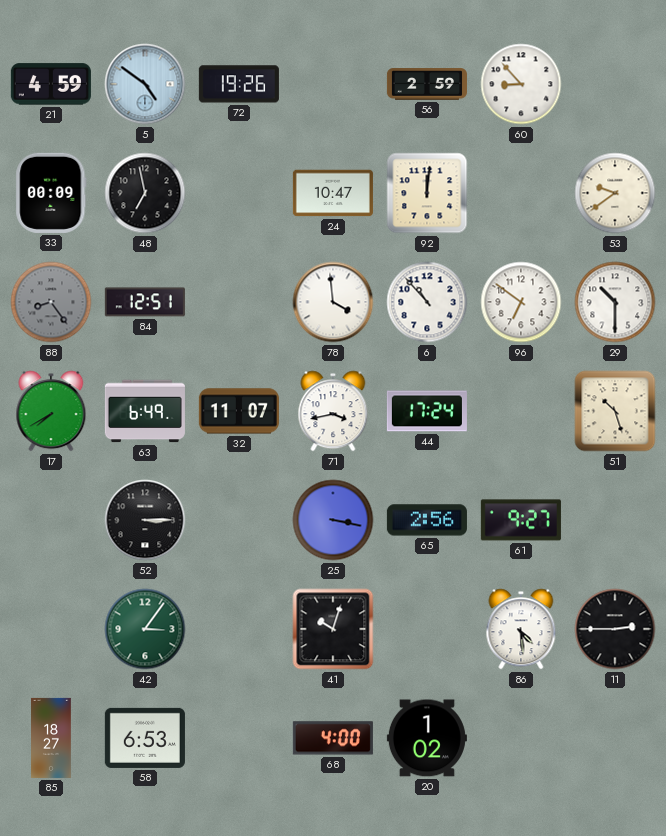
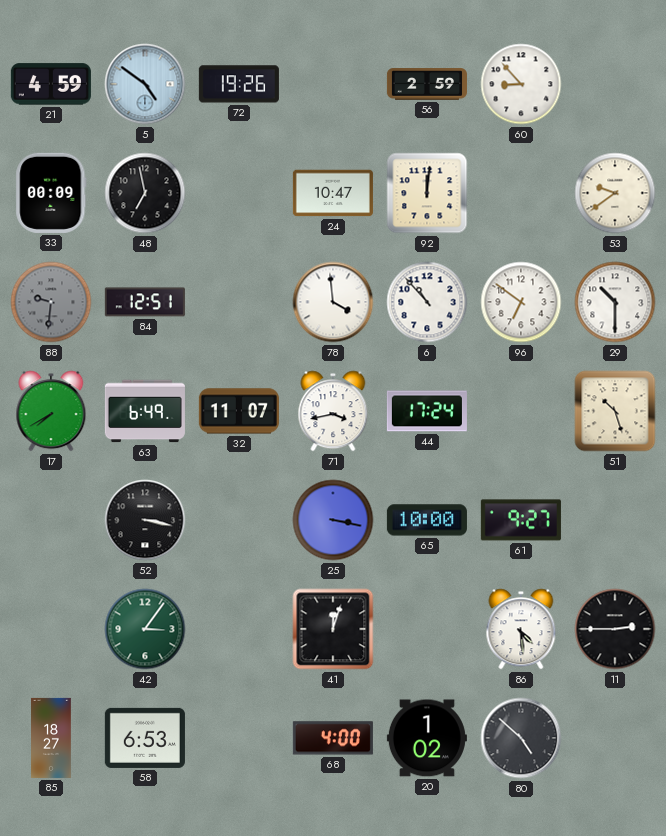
88: 8:24 -> 9:31
52: 3:15 -> 3:17
65: 2:56 -> 10:00
41: 10:03 -> 12:03
80: none -> 4:52
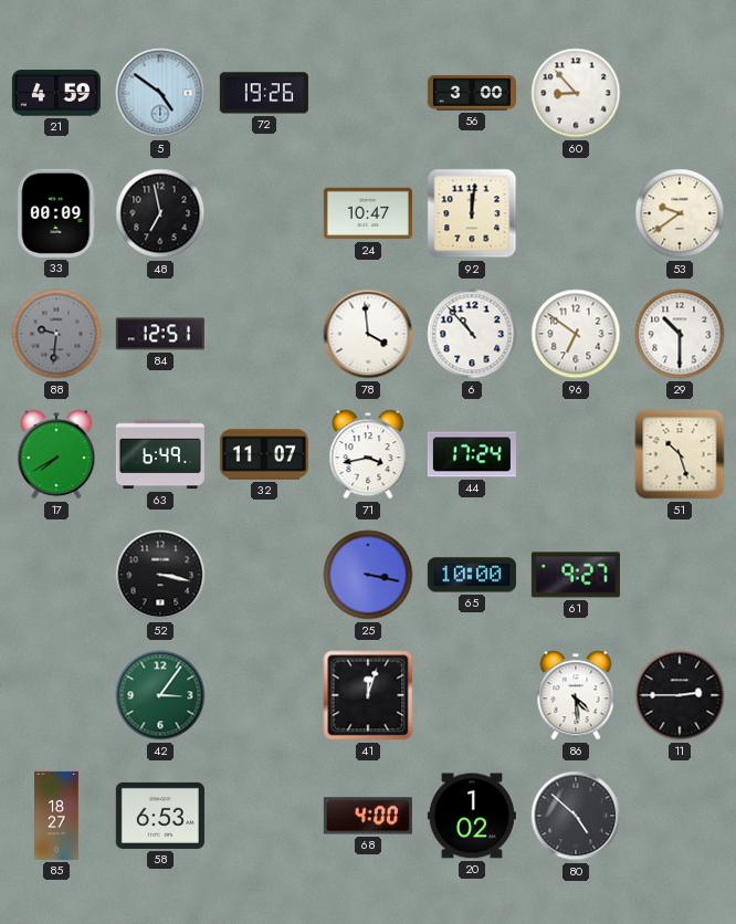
56: 2:59 -> 3:00
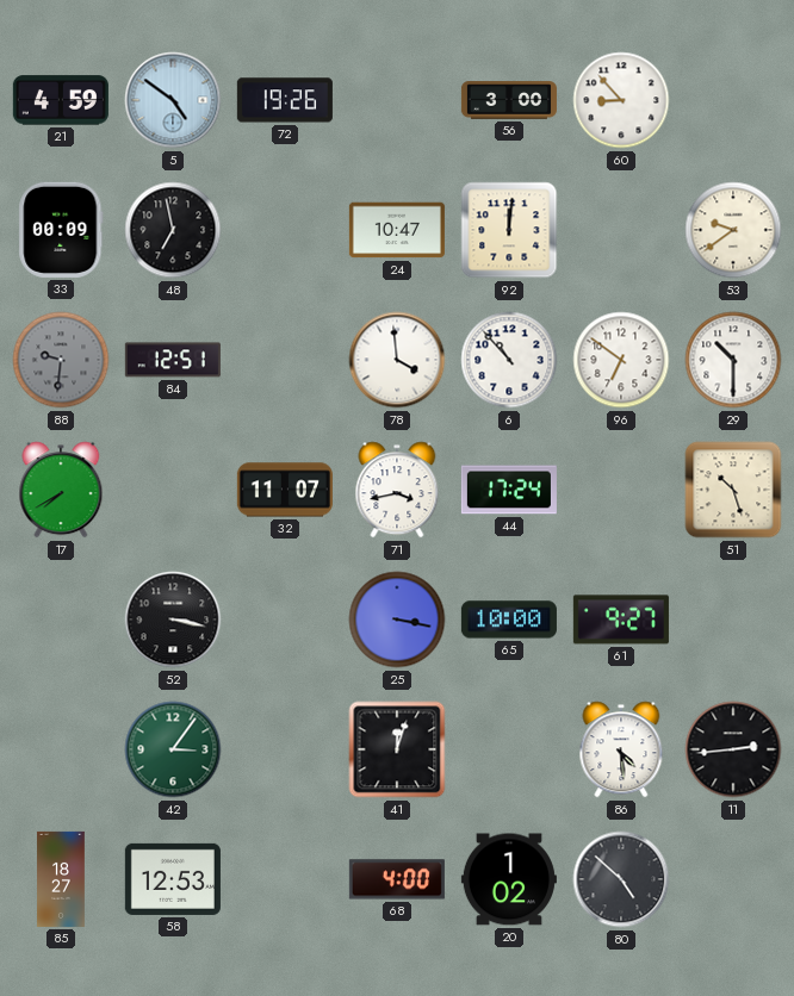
63: 6:49 -> none
11: 2:45 -> 2:44
58: 6:53 -> 12:53
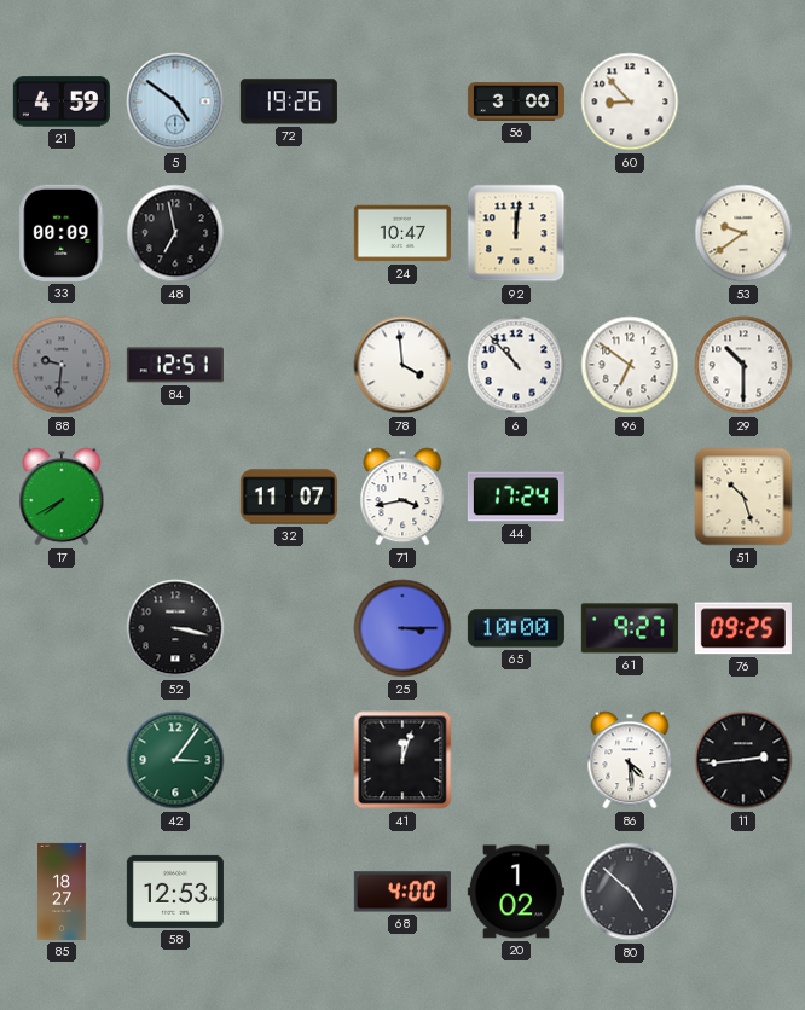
25: 3:17 -> 3:15
76: none -> 09:25
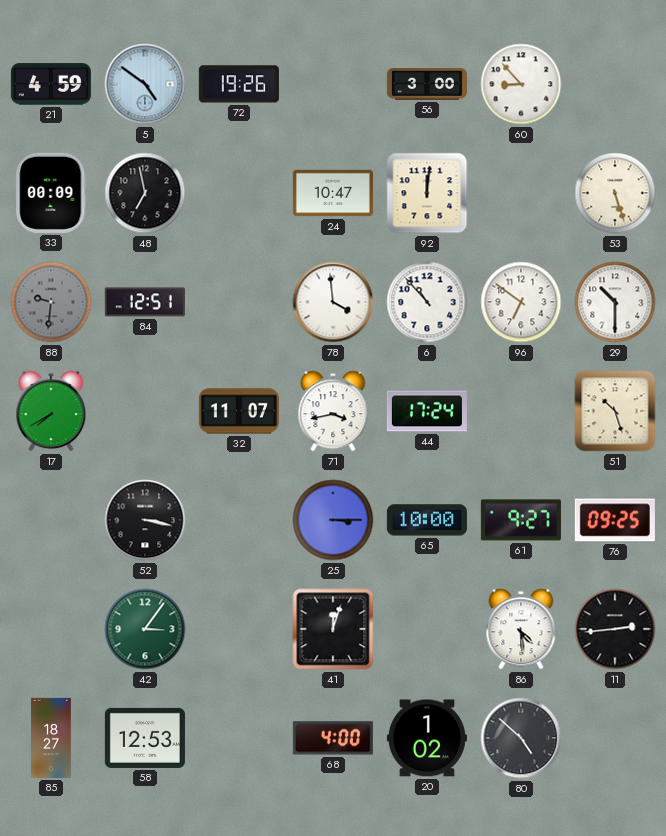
53: 9:39 -> 5:27
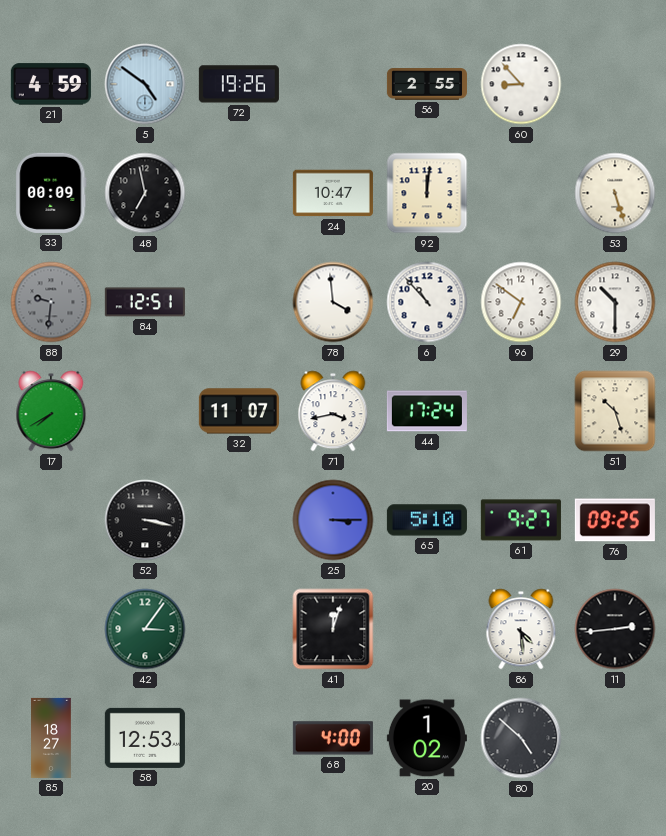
56: 3:00 -> 2:55
65: 10:00 -> 5:10
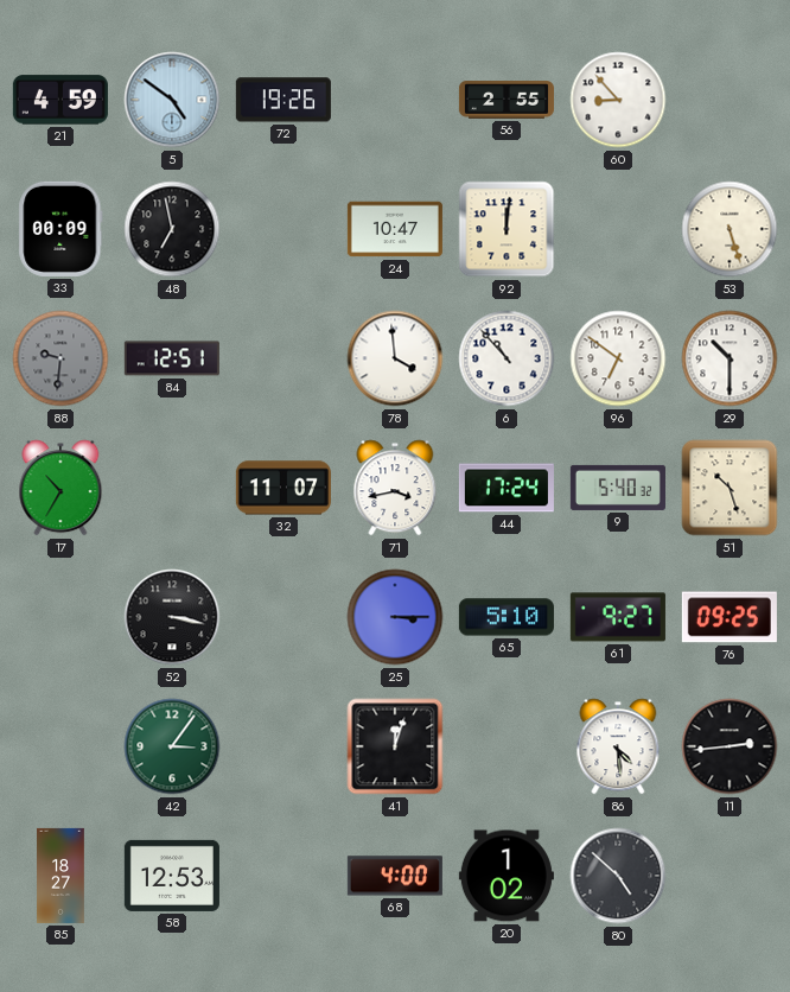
17: 7:40 -> 10:35
9: none -> 5:40
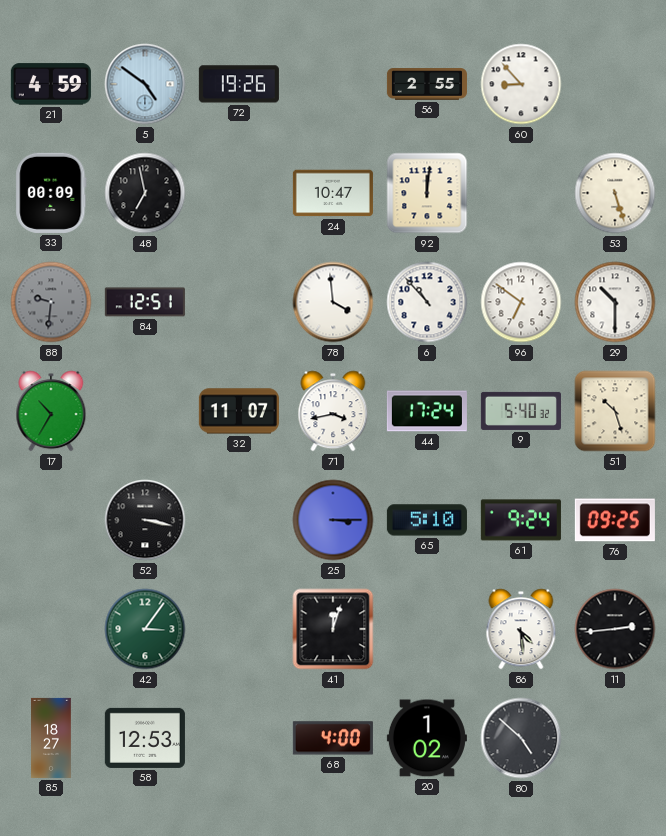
61: 9:27 -> 9:24
